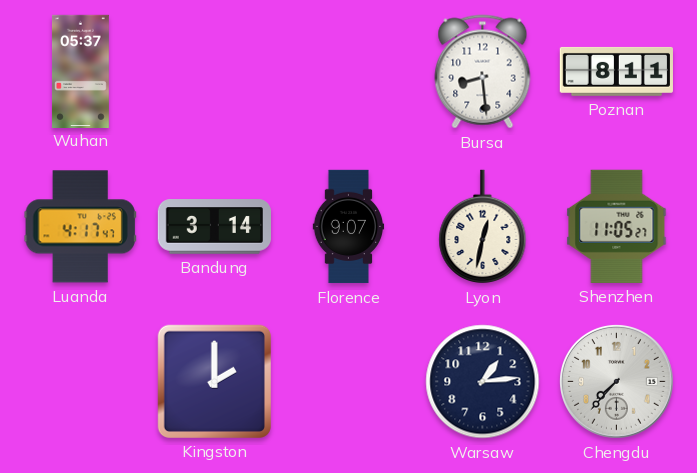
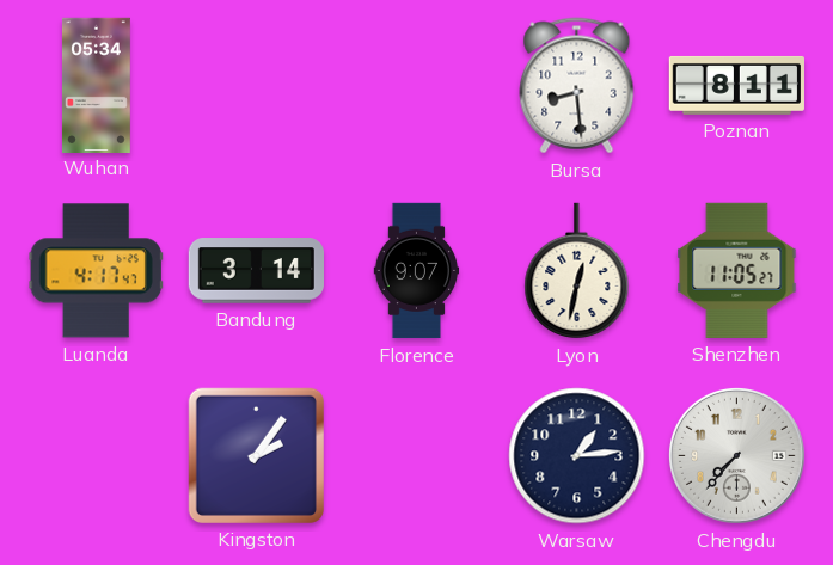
Wuhan: 05:37 -> 05:34
Kingston: 2:00 -> 2:06
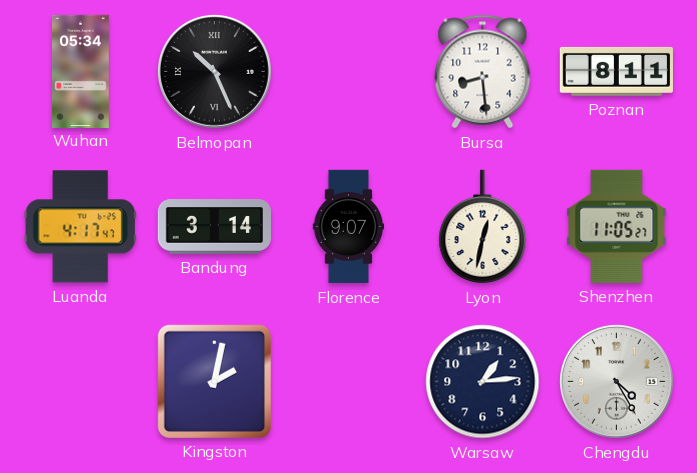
Belmopan: none -> 10:26
Kingston: 2:06 -> 2:02
Chengdu: 7:37 -> 4:25
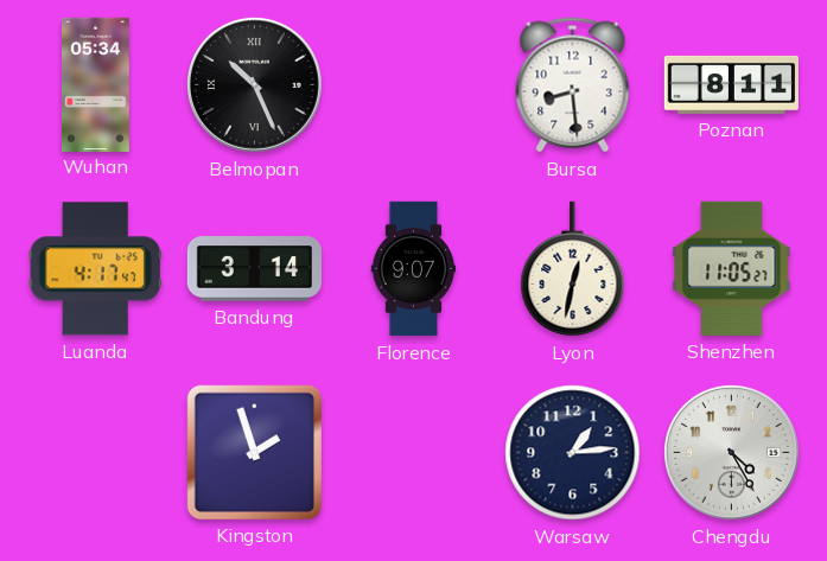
Kingston: 2:02 -> 1:57
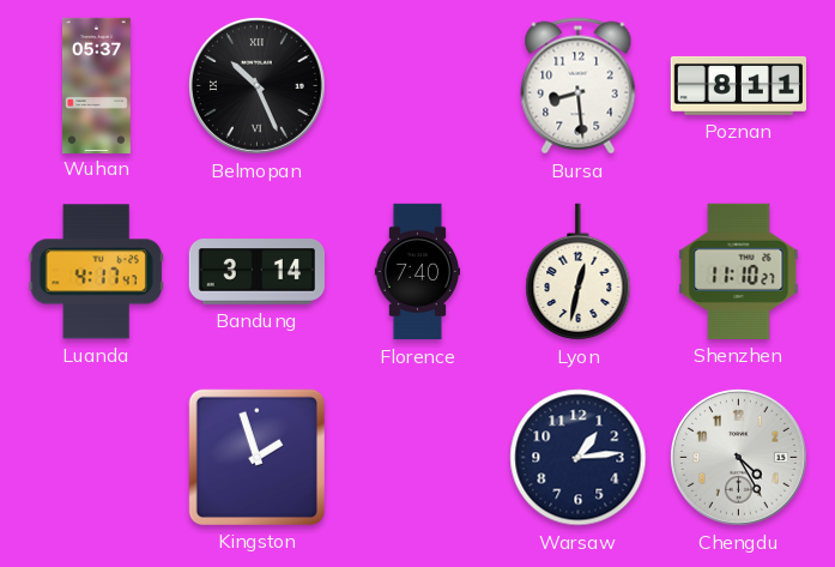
Wuhan: 05:34 -> 05:37
Florence: 9:07 -> 7:40
Shenzhen: 11:05 -> 11:10
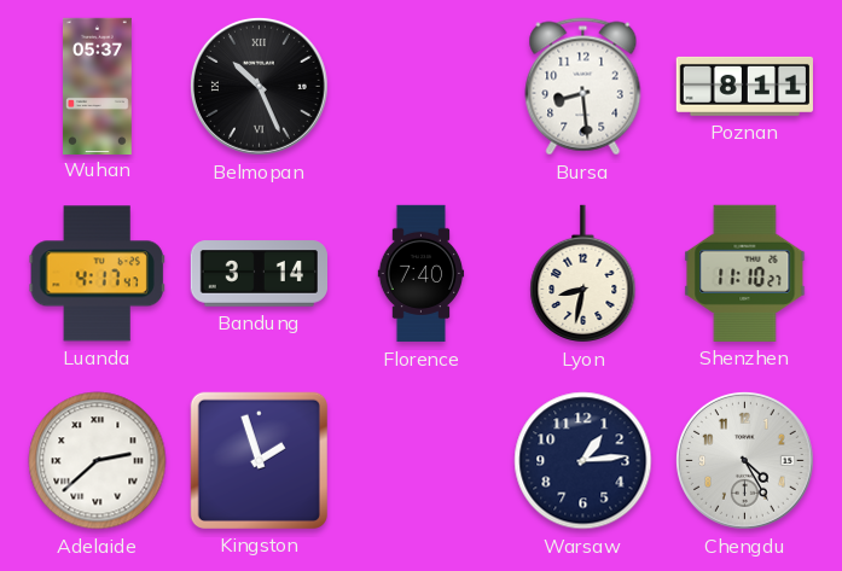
Lyon: 12:32 -> 8:32
Adelaide: none -> 2:38
